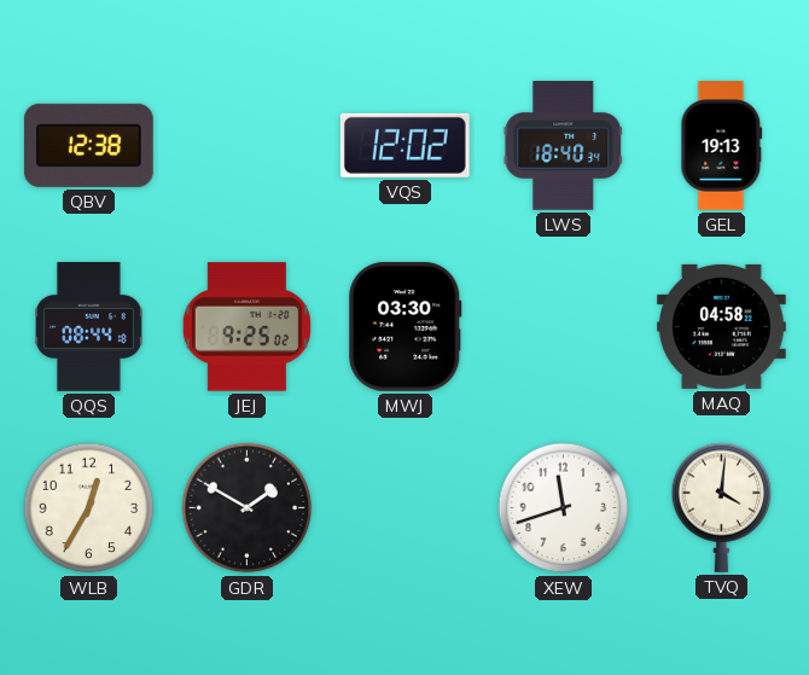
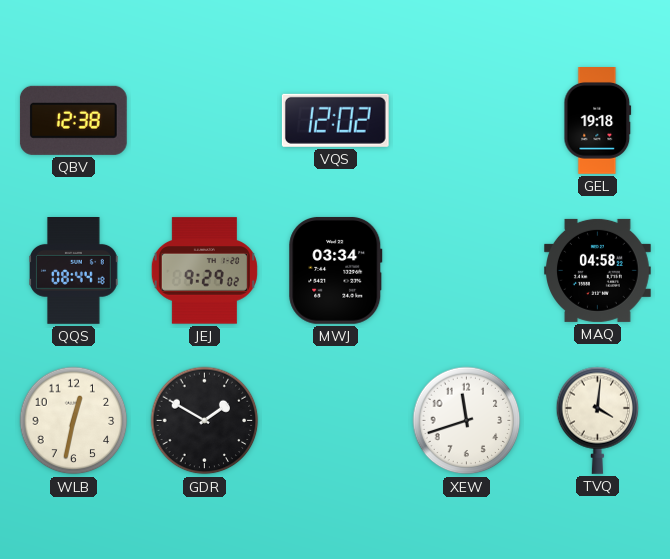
LWS: 18:40 -> none
GEL: 19:13 -> 19:18
JEJ: 9:25 -> 9:29
MWJ: 03:30 -> 03:34
WLB: 12:35 -> 12:32
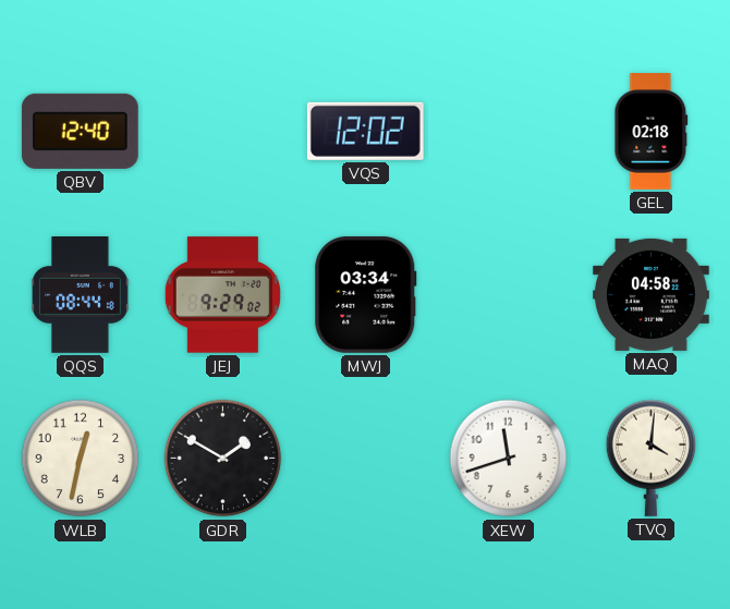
QBV: 12:38 -> 12:40
GEL: 19:18 -> 02:18
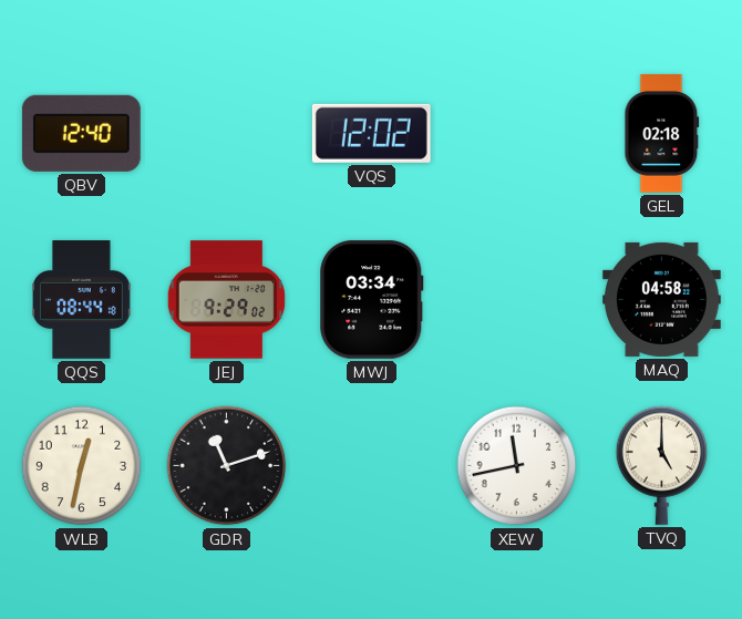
GDR: 1:50 -> 11:12
XEW: 11:42 -> 11:43
TVQ: 4:01 -> 5:00
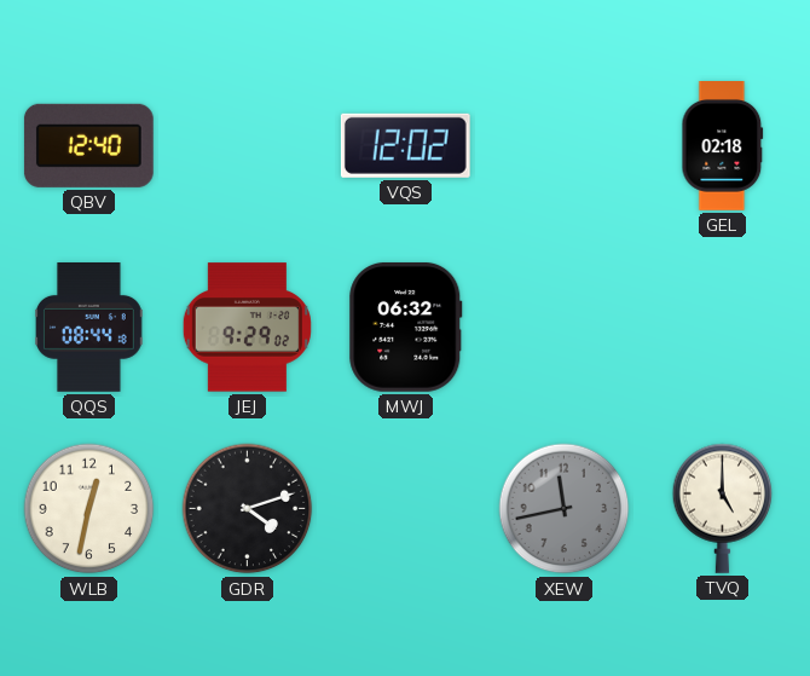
MWJ: 03:34 -> 06:32
MAQ: 04:58 -> none
GDR: 11:12 -> 4:12
XEW dial: white -> grey
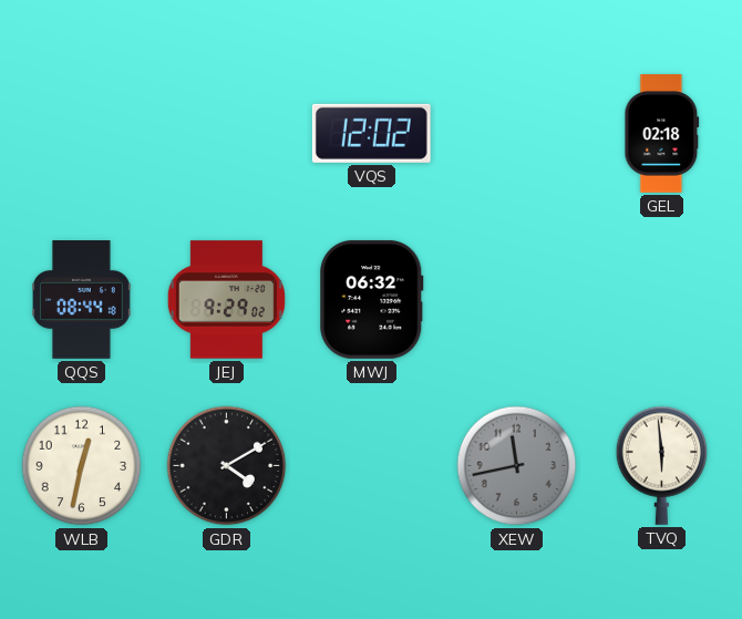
QBV: 12:40 -> none
GDR: 4:12 -> 4:10
TVQ: 5:00 -> 5:59
